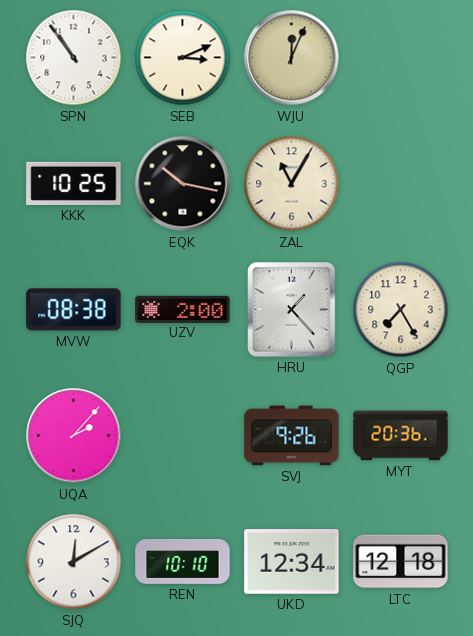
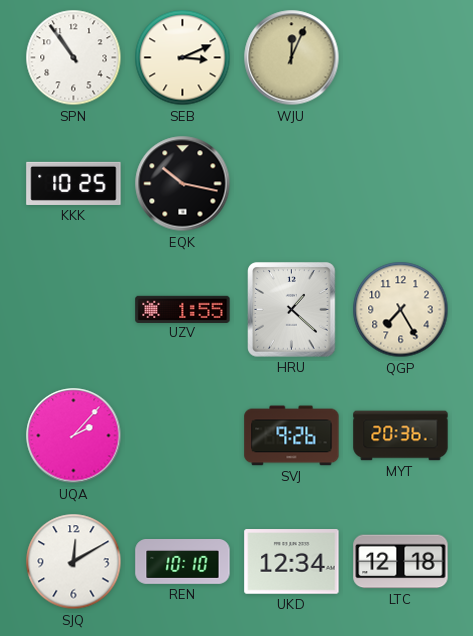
ZAL: 11:05 -> none
MVW: 08:38 -> none
UZV: 2:00 -> 1:55
HRU: 1:23 -> 1:22
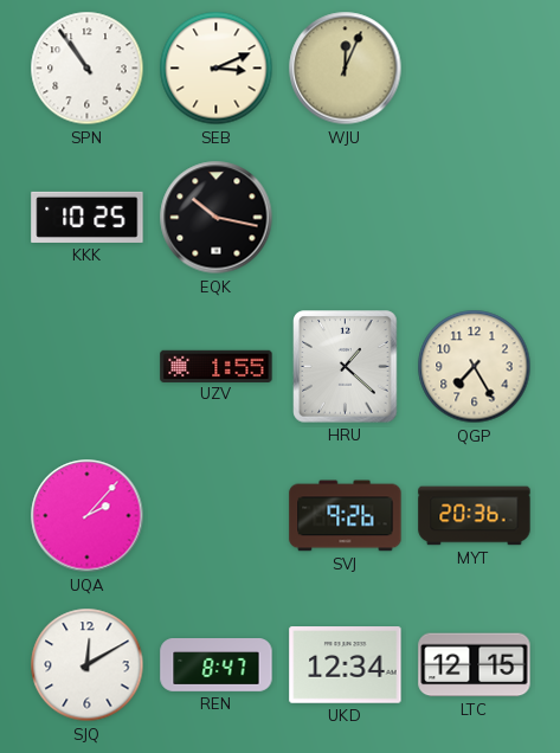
REN: 10:10 -> 8:47
LTC: 12:18 -> 12:15
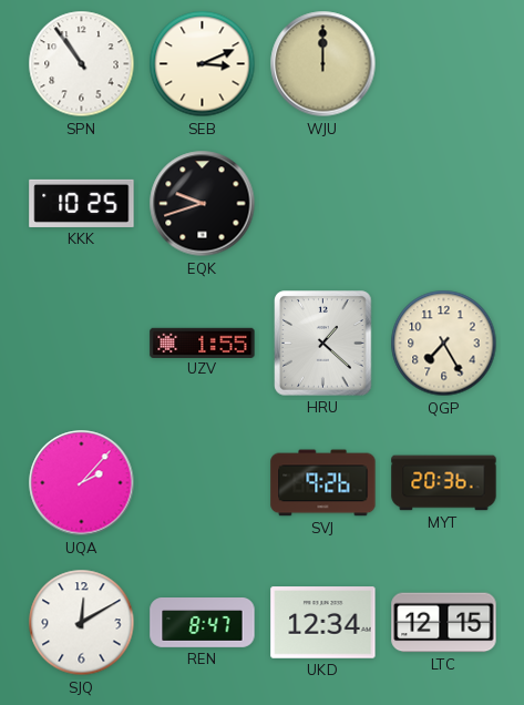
WJU: 12:04 -> 12:00
EQK: 10:17 -> 9:42
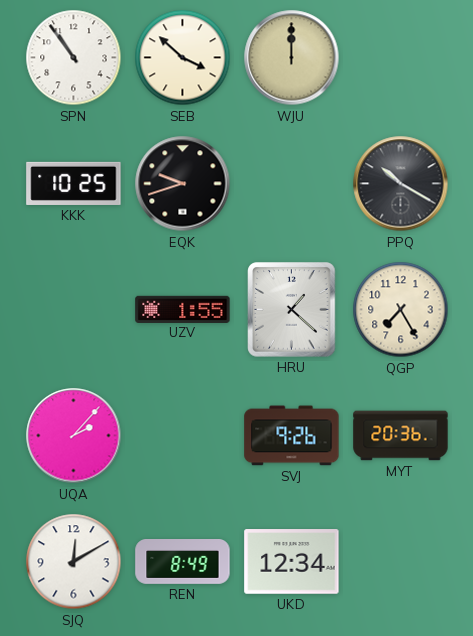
SEB: 3:11 -> 3:52
PPQ: none -> 10:20
REN: 8:47 -> 8:49
LTC: 12:15 -> none
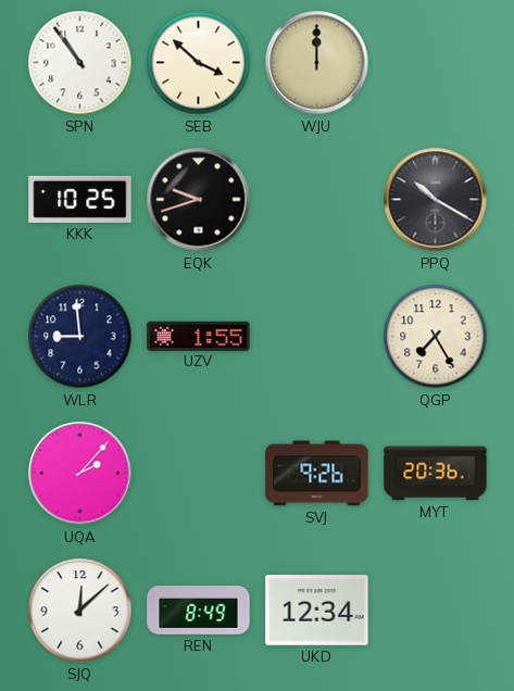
WLR: none -> 8:59
HRU: 1:22 -> none
SJQ: 12:10 -> 12:08
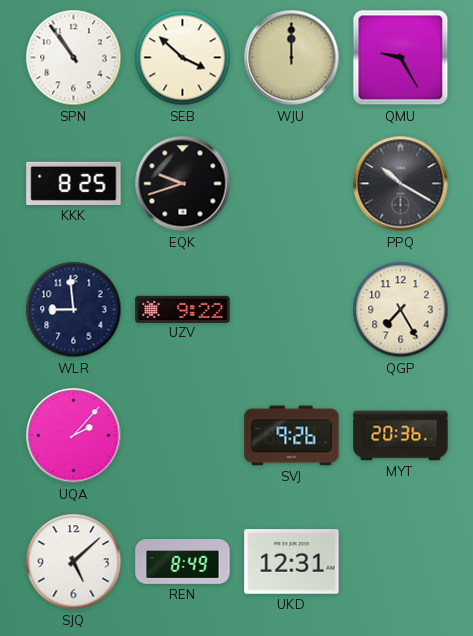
QMU: none -> 9:25
KKK: 10:25 -> 8:25
UZV: 1:55 -> 9:22
SJQ: 12:08 -> 5:08
UKD: 12:34 -> 12:31
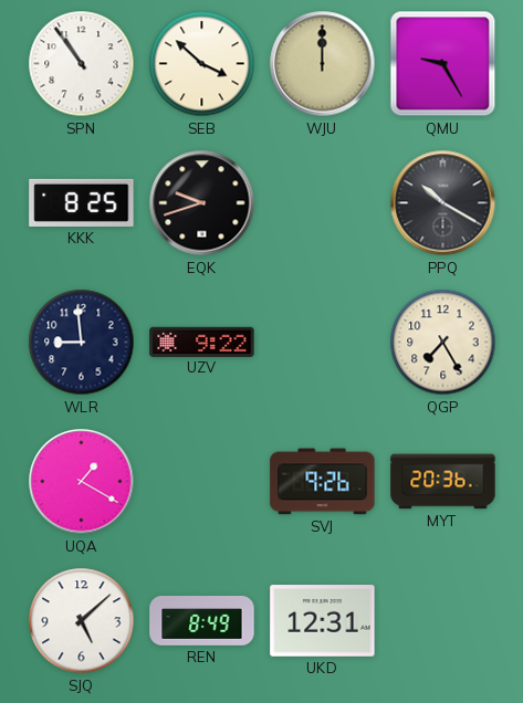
UQA: 2:07 -> 1:20
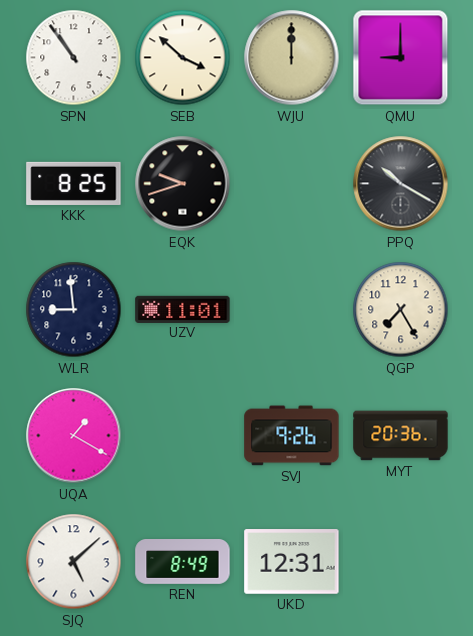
QMU: 9:25 -> 9:00
UZV: 9:22 -> 11:01
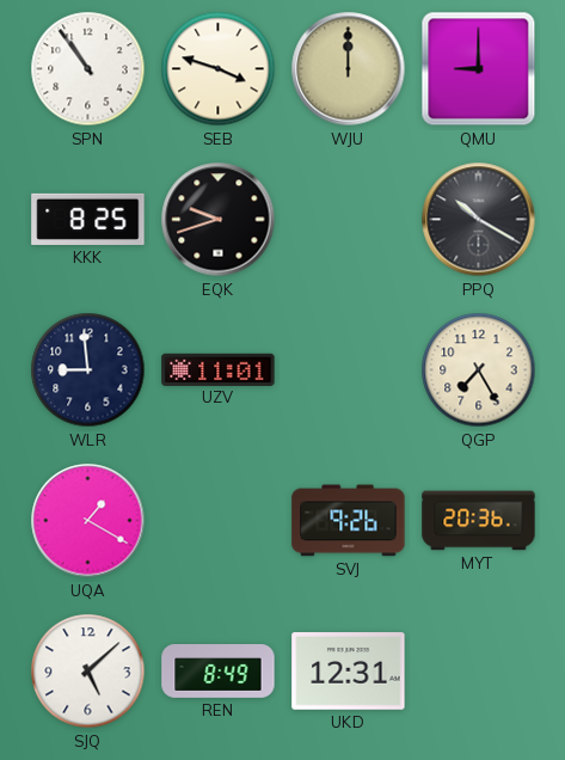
SEB: 3:52 -> 3:48
